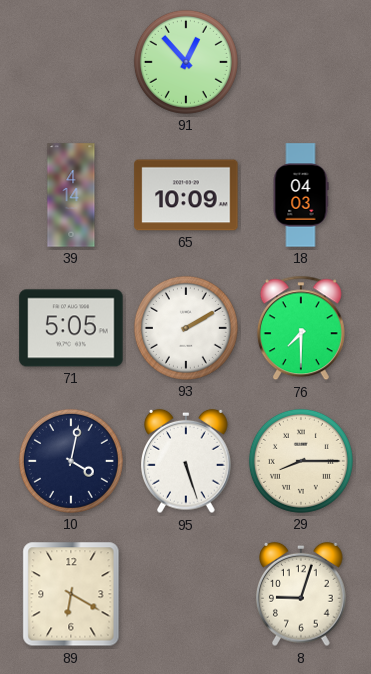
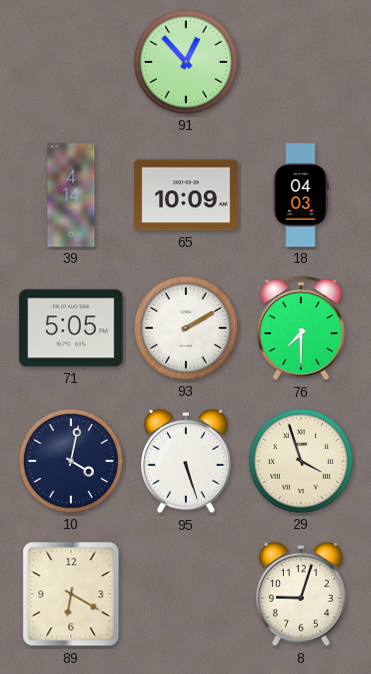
29: 8:15 -> 3:57
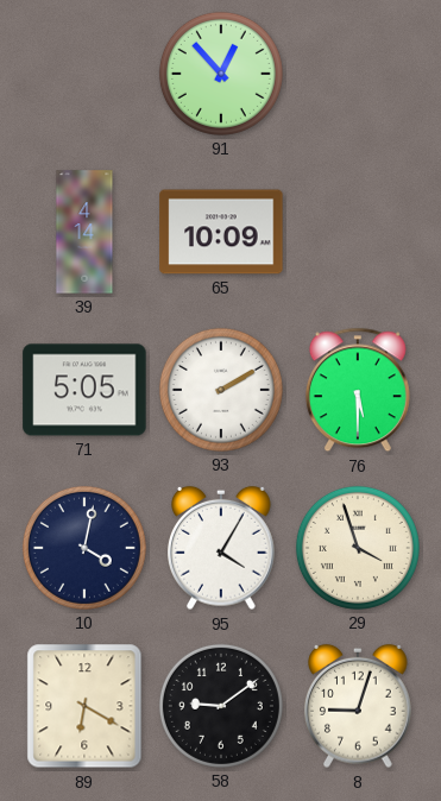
18: 04:03 -> none
76: 7:30 -> 5:30
95: 5:27 -> 4:05
58: none -> 9:09
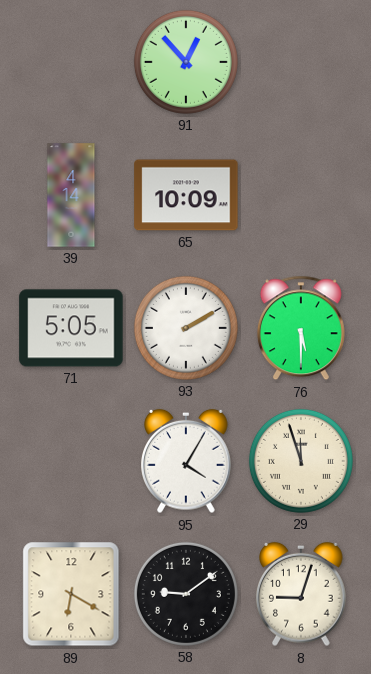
10: 4:02 -> none
29: 3:57 -> 11:57
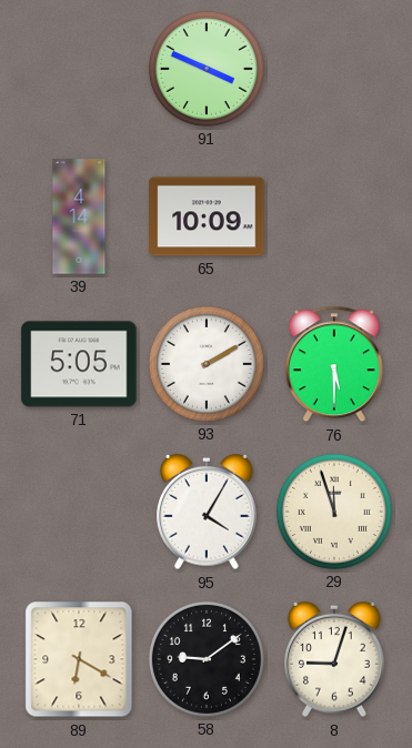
91: 12:53 -> 3:49
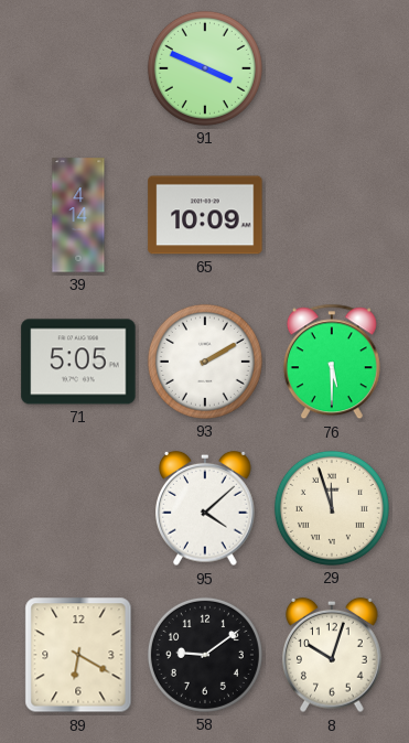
95: 4:05 -> 4:08
8: 9:03 -> 10:03
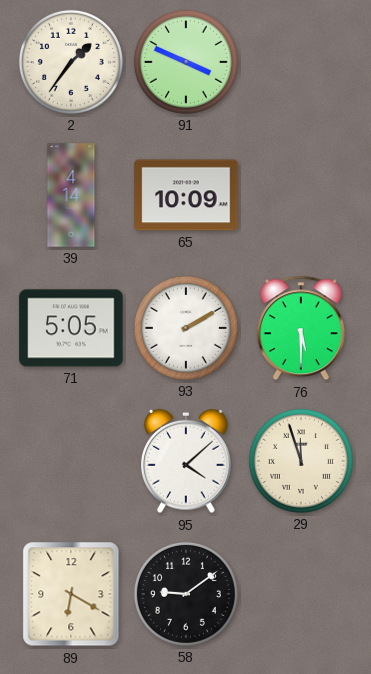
2: none -> 1:36
8: 10:03 -> none
